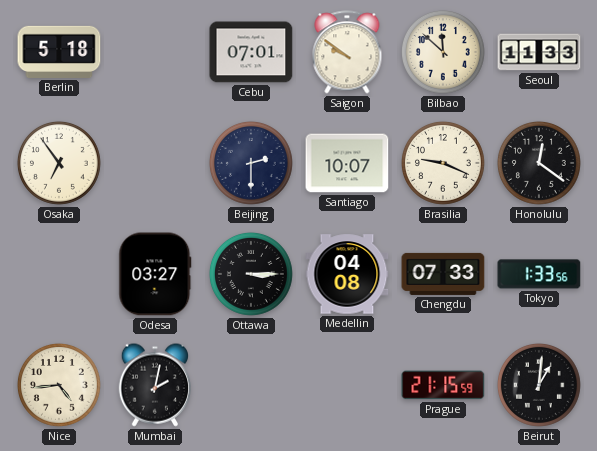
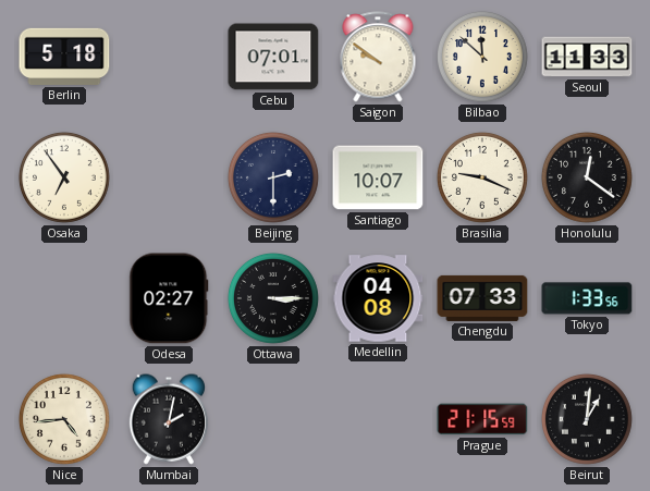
Odesa: 03:27 -> 02:27
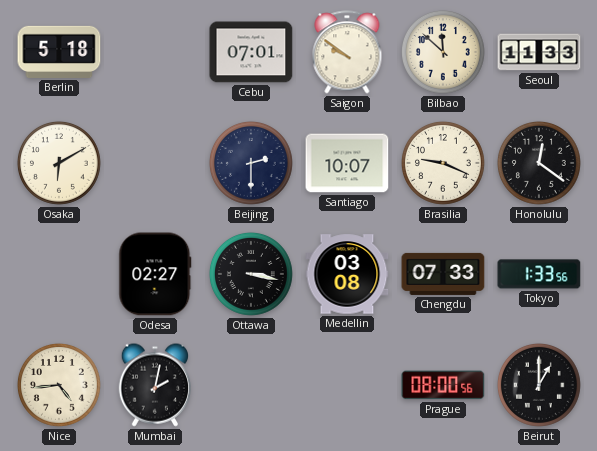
Osaka: 6:54 -> 6:10
Ottawa: 3:15 -> 3:17
Medellin: 04:08 -> 03:08
Prague: 21:15 -> 08:00
Beirut: 1:01 -> 1:00
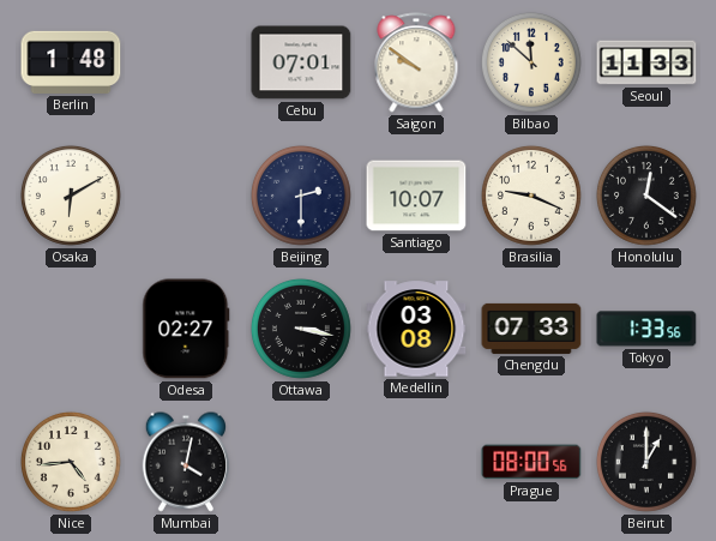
Berlin: 5:18 -> 1:48
Mumbai: 2:02 -> 4:02
